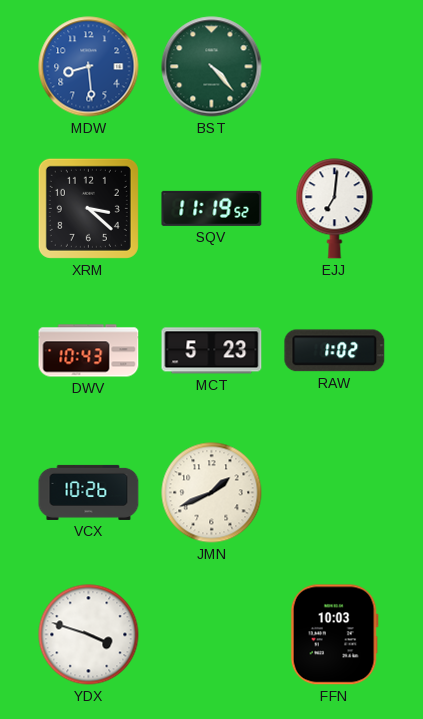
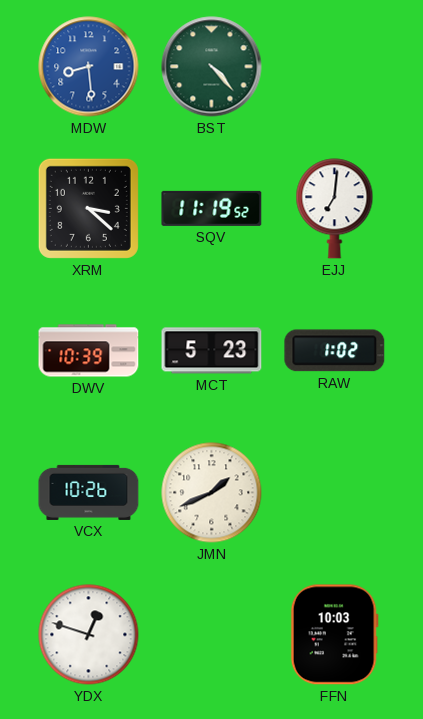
DWV: 10:43 -> 10:39
YDX: 3:48 -> 12:48
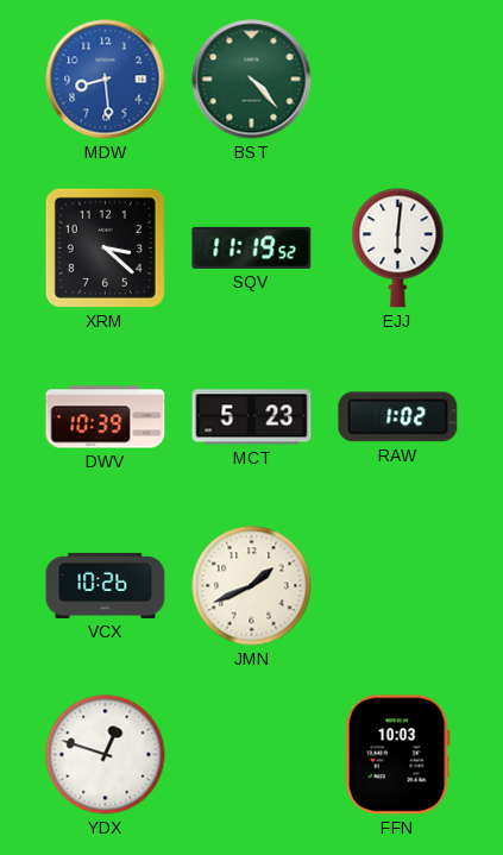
EJJ: 7:01 -> 6:01
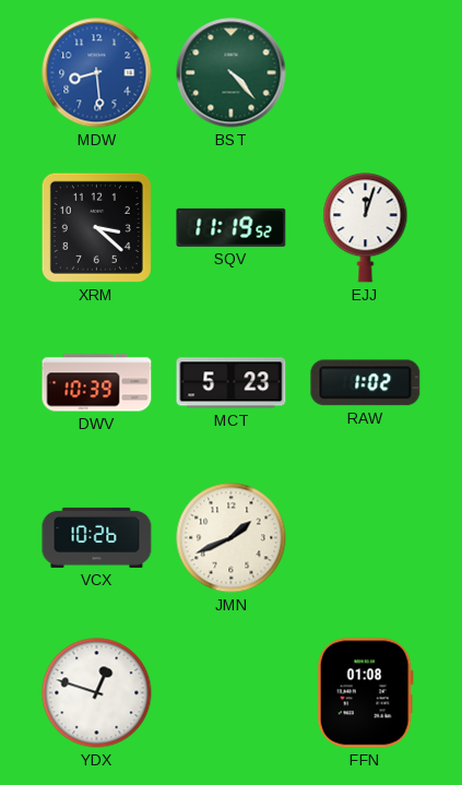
EJJ: 6:01 -> 12:03
FFN: 10:03 -> 01:08
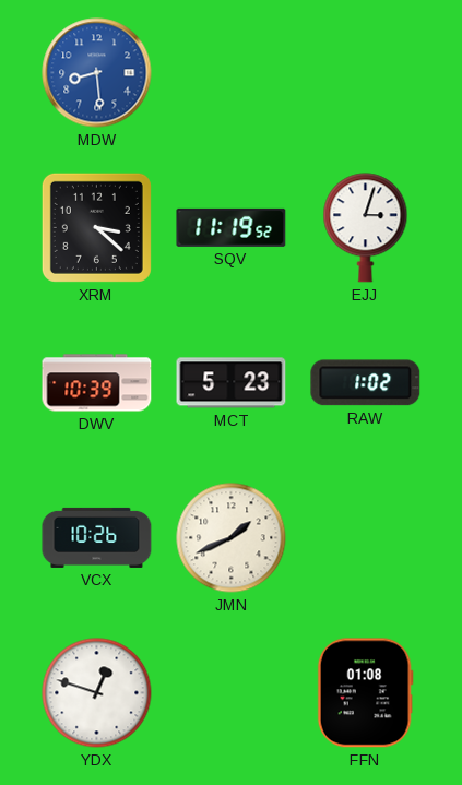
BST: 4:23 -> none
EJJ: 12:03 -> 3:03
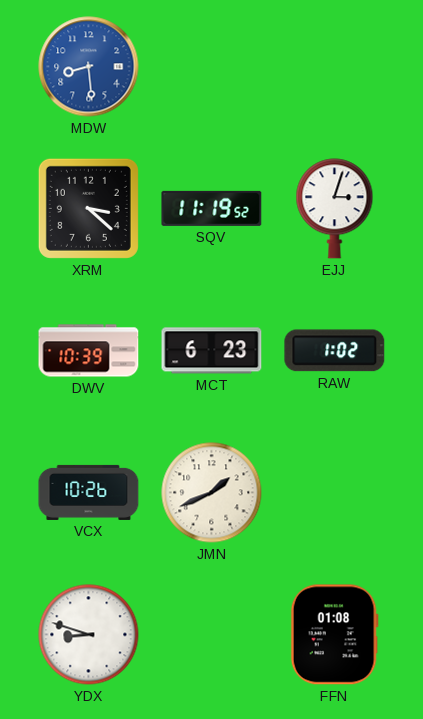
MCT: 5:23 -> 6:23
YDX: 12:48 -> 8:48
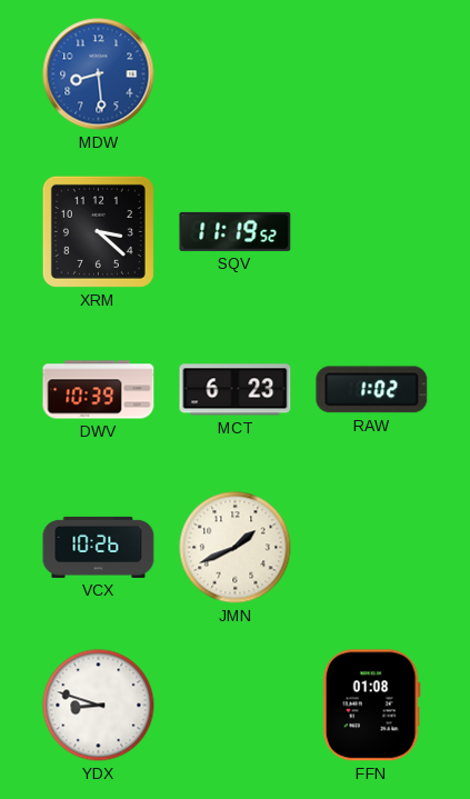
EJJ: 3:03 -> none
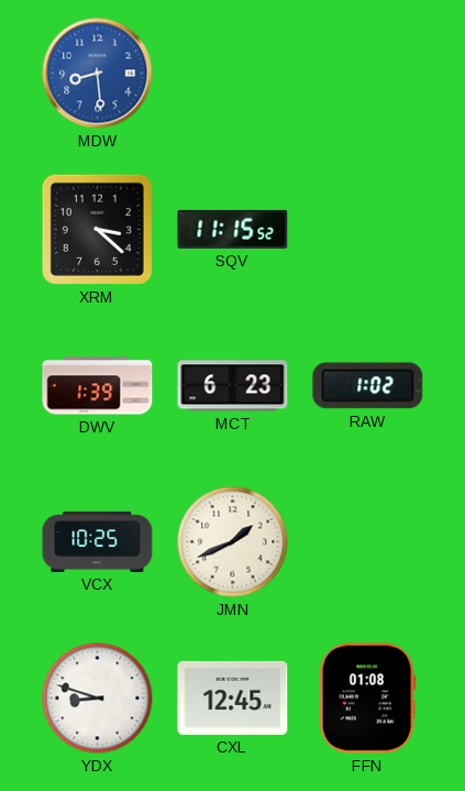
SQV: 11:19 -> 11:15
DWV: 10:39 -> 1:39
VCX: 10:26 -> 10:25
CXL: none -> 12:45
